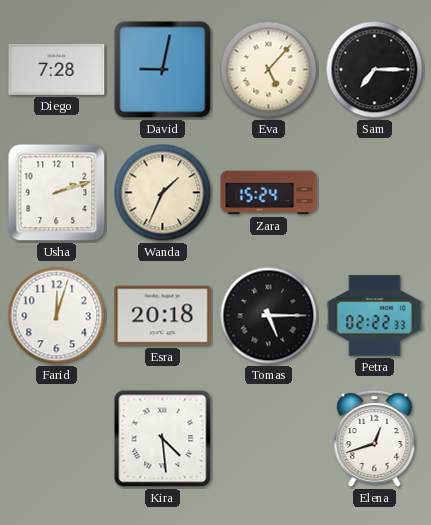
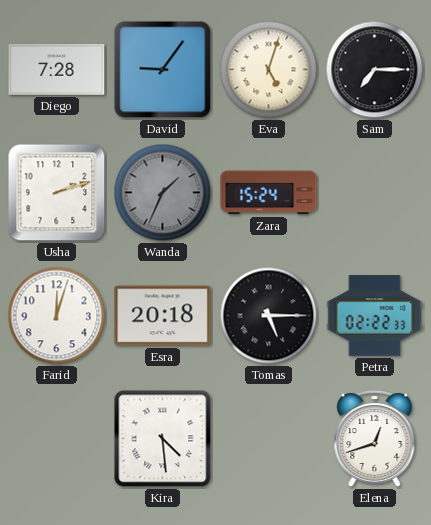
David: 9:02 -> 9:06
Eva: 5:07 -> 5:03
Wanda dial: cream -> grey
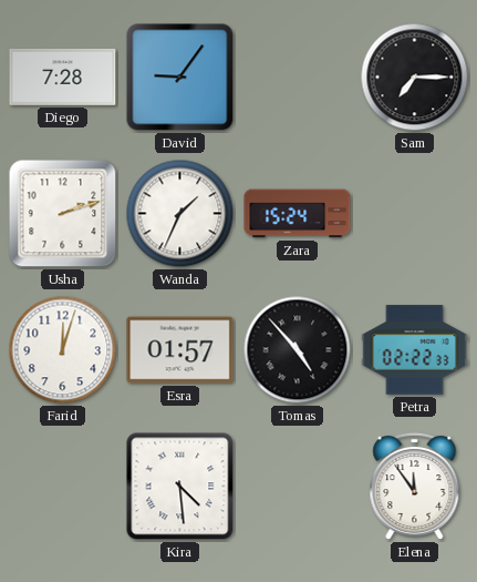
Eva: 5:03 -> none
Wanda dial: grey -> white
Esra: 20:18 -> 01:57
Tomas: 5:15 -> 4:53
Elena: 12:42 -> 11:54
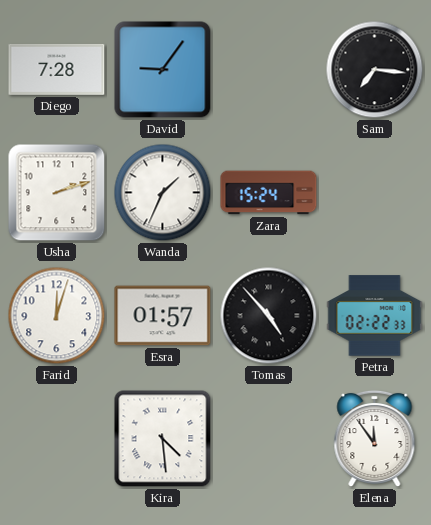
Sam: 7:15 -> 7:16
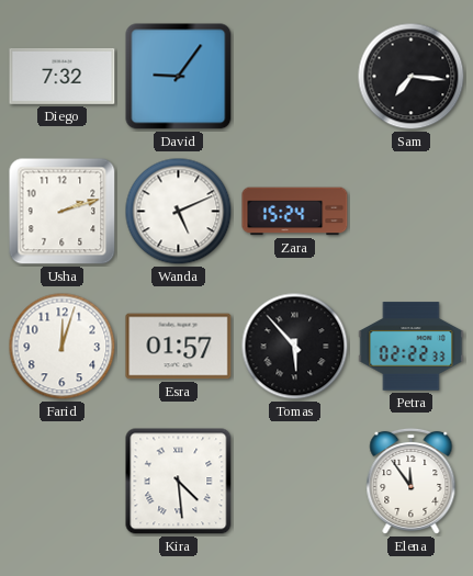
Diego: 7:28 -> 7:32
Wanda: 1:34 -> 5:11
Tomas: 4:53 -> 5:53
